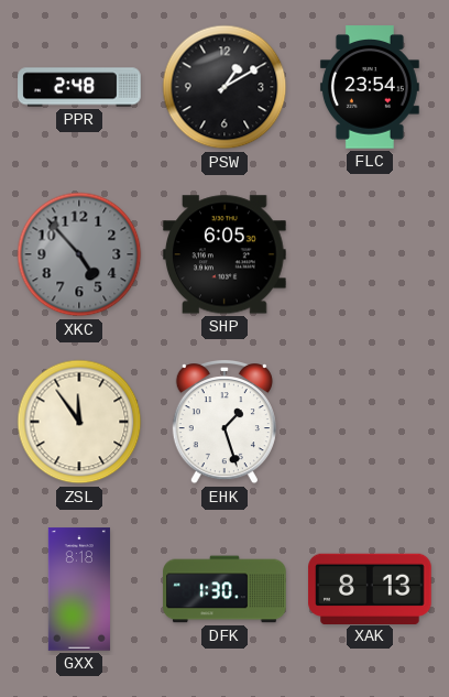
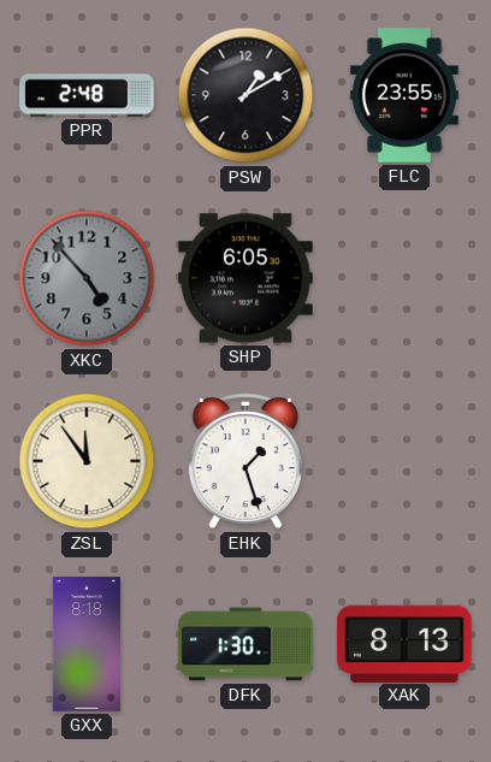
FLC: 23:54 -> 23:55
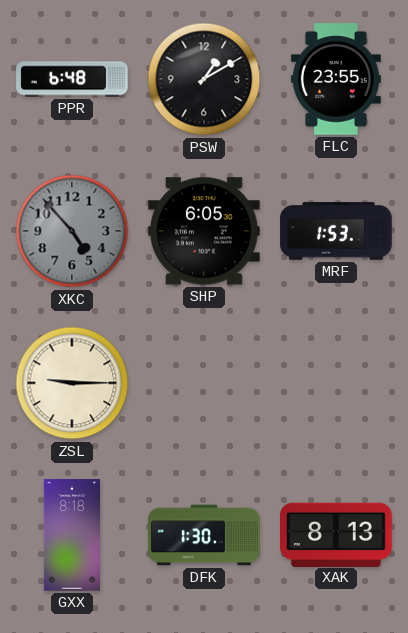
PPR: 2:48 -> 6:48
MRF: none -> 1:53
ZSL: 11:54 -> 9:15
EHK: 1:27 -> none
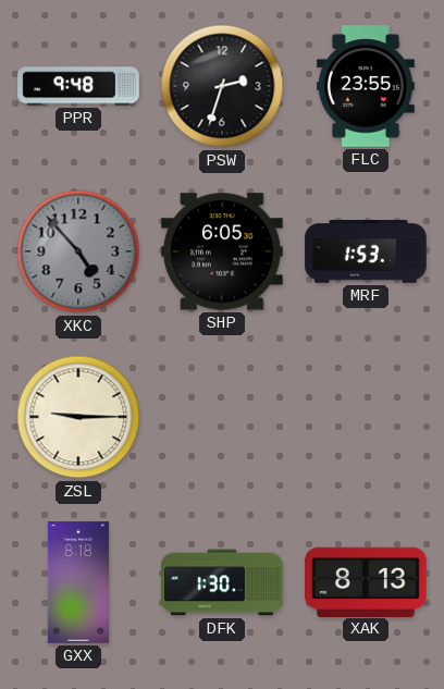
PPR: 6:48 -> 9:48
PSW: 1:10 -> 2:33
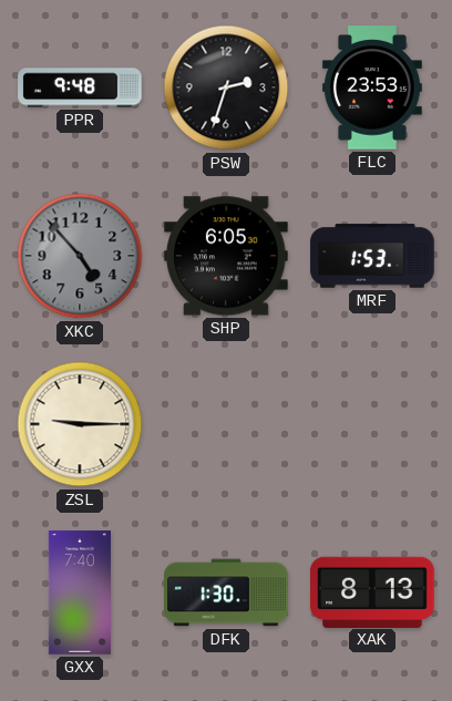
FLC: 23:55 -> 23:53
GXX: 8:18 -> 7:40
